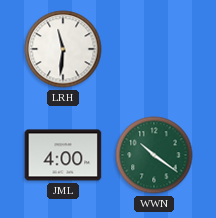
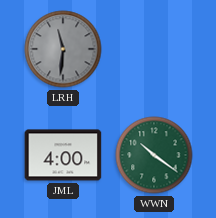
LRH dial: white -> grey
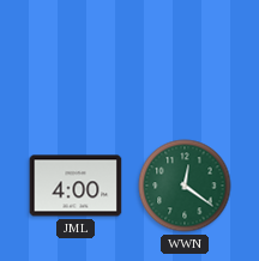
LRH: 11:31 -> none
WWN: 10:21 -> 12:21
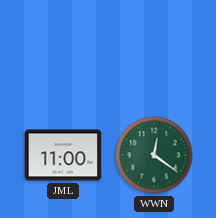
JML: 4:00 -> 11:00
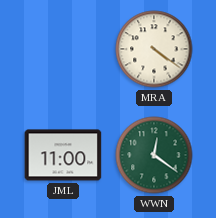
MRA: none -> 4:21
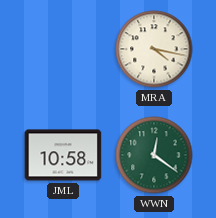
MRA: 4:21 -> 4:17
JML: 11:00 -> 10:58
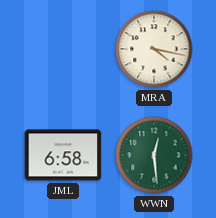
JML: 10:58 -> 6:58
WWN: 12:21 -> 12:29
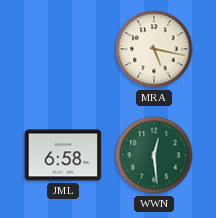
MRA: 4:17 -> 5:17
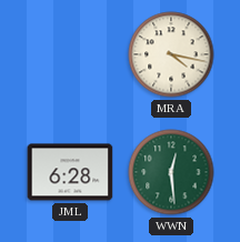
MRA: 5:17 -> 4:17
JML: 6:58 -> 6:28
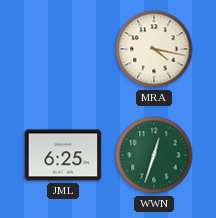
JML: 6:28 -> 6:25
WWN: 12:29 -> 12:33
